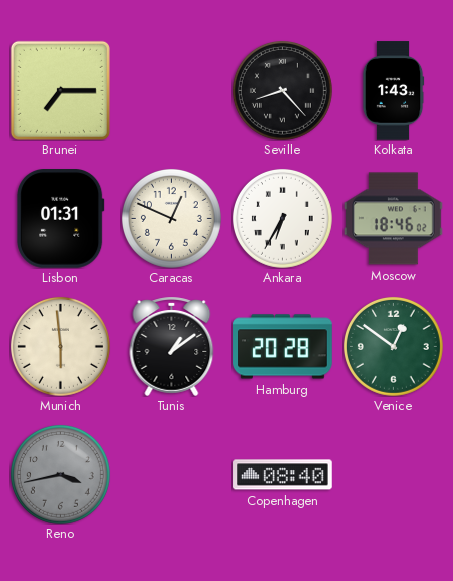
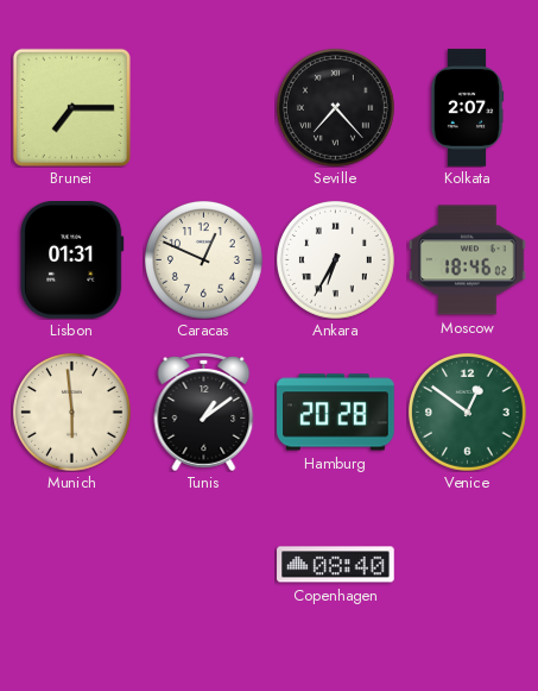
Seville: 8:23 -> 7:23
Kolkata: 1:43 -> 2:07
Reno: 3:43 -> none
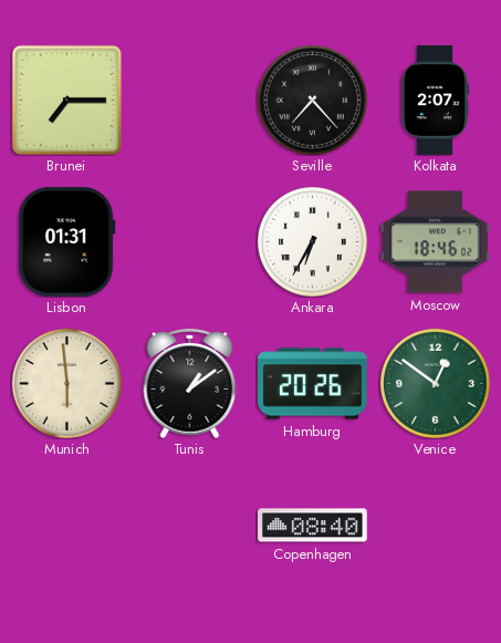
Caracas: 12:49 -> none
Hamburg: 20:28 -> 20:26
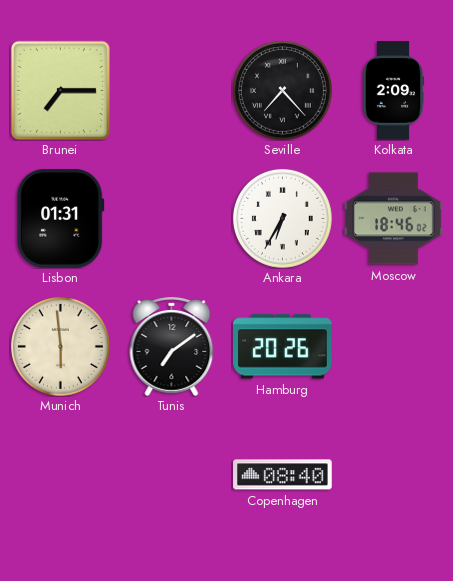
Kolkata: 2:07 -> 2:09
Tunis: 1:09 -> 7:09
Venice: 12:51 -> none
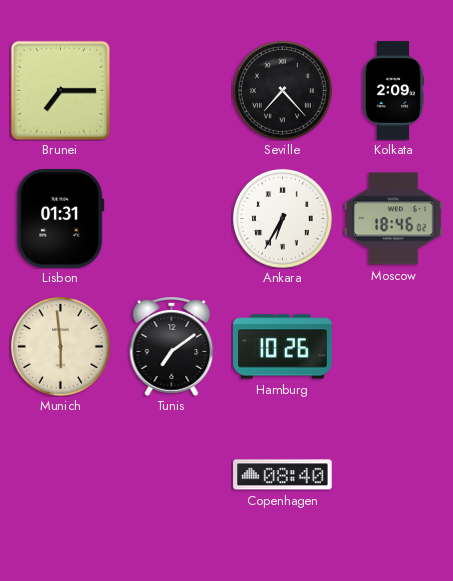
Hamburg: 20:26 -> 10:26
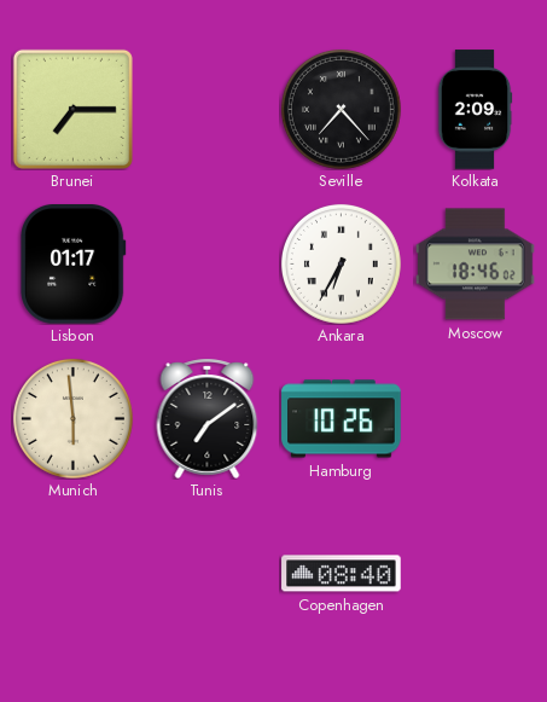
Lisbon: 01:31 -> 01:17
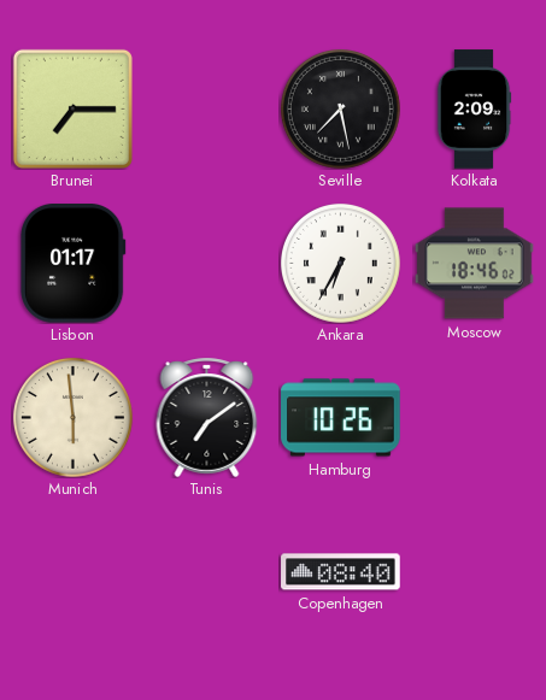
Seville: 7:23 -> 7:28
